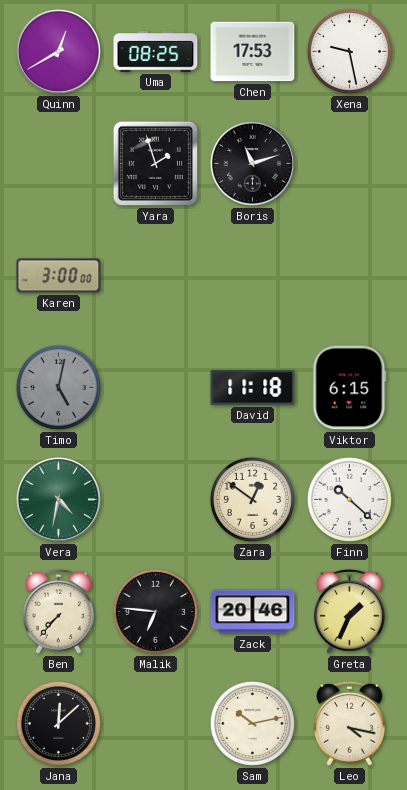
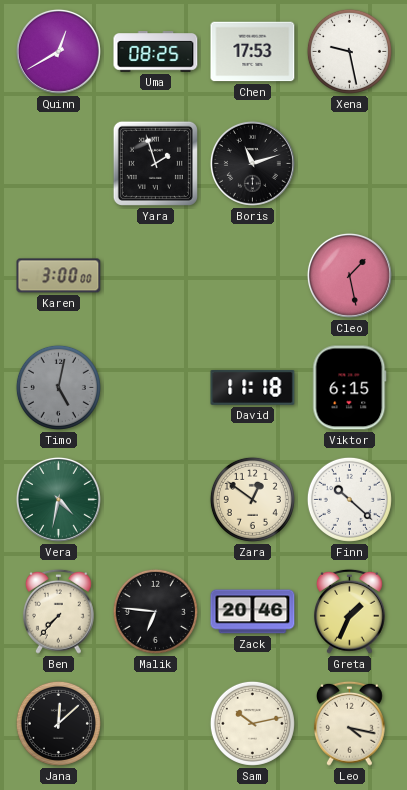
Cleo: none -> 1:28
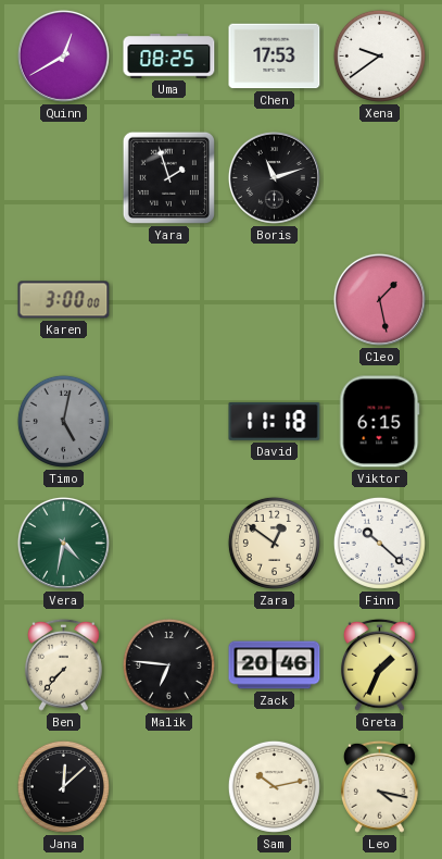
Xena: 9:28 -> 9:39
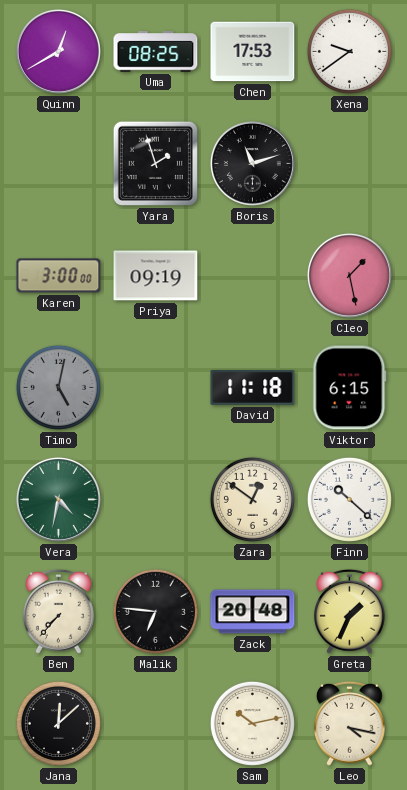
Priya: none -> 09:19
Zack: 20:46 -> 20:48
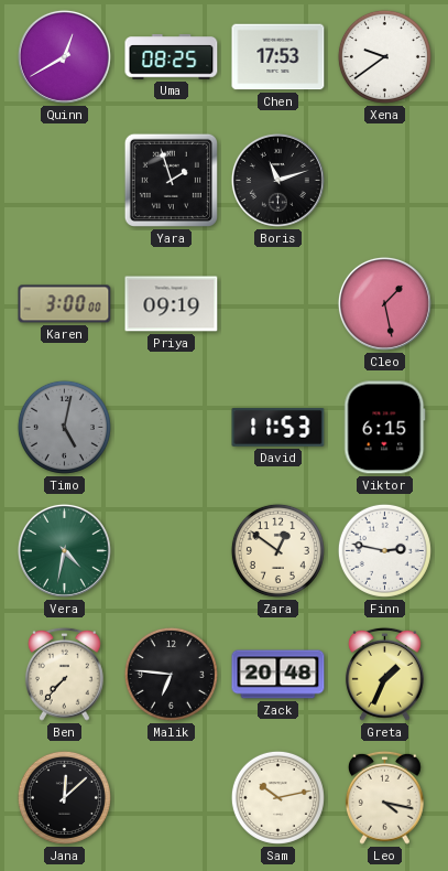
David: 11:18 -> 11:53
Finn: 10:22 -> 2:47
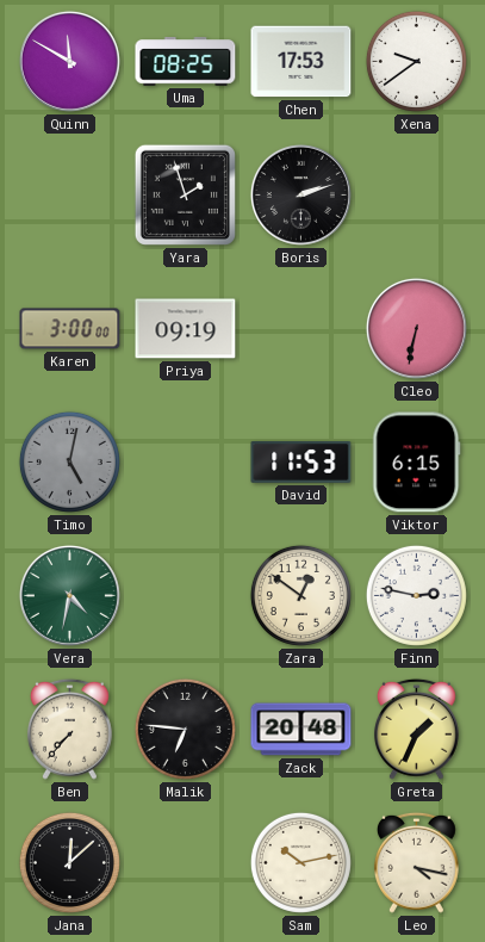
Quinn: 12:40 -> 11:50
Boris: 11:12 -> 2:12
Cleo: 1:28 -> 6:32
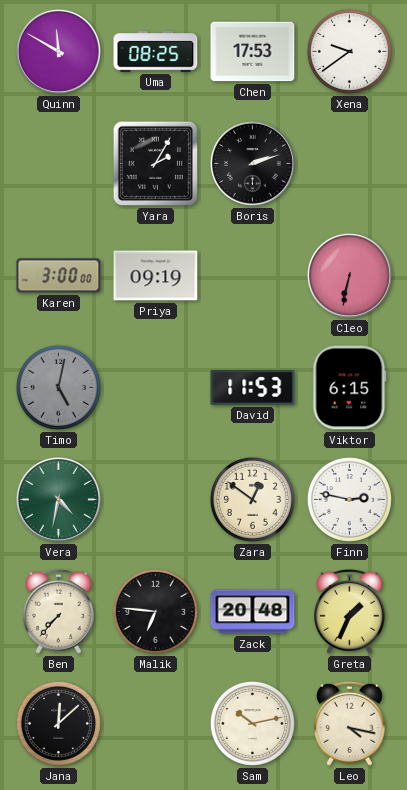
Yara: 1:57 -> 2:05
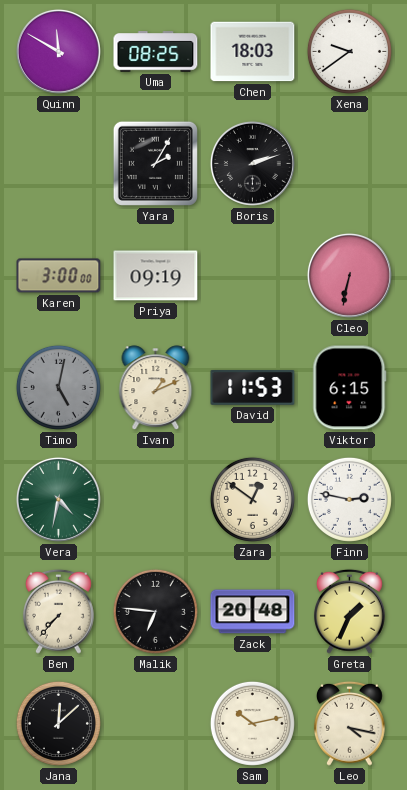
Chen: 17:53 -> 18:03
Ivan: none -> 1:11
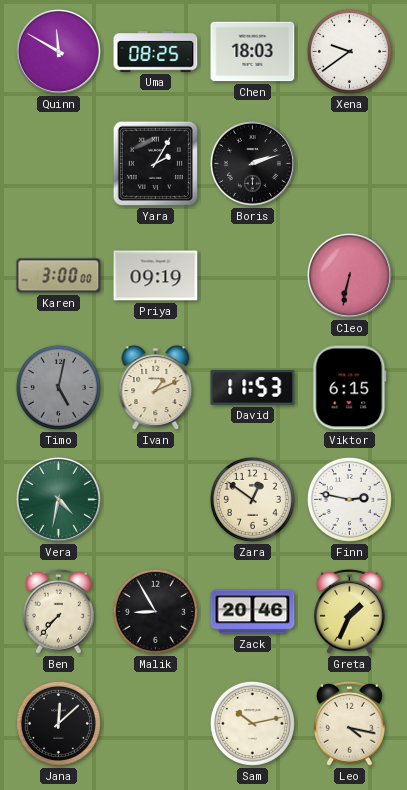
Malik: 6:46 -> 8:55
Zack: 20:48 -> 20:46
